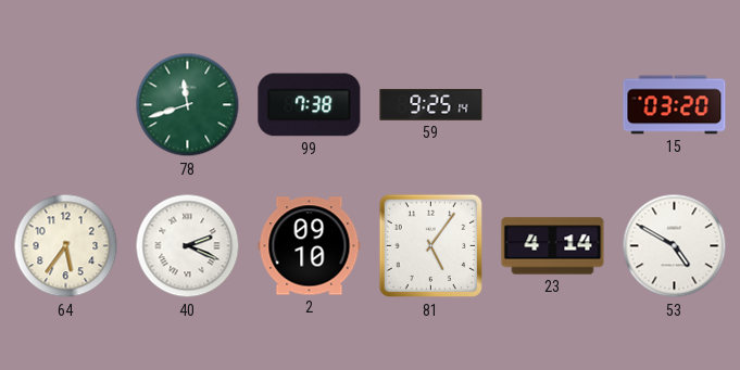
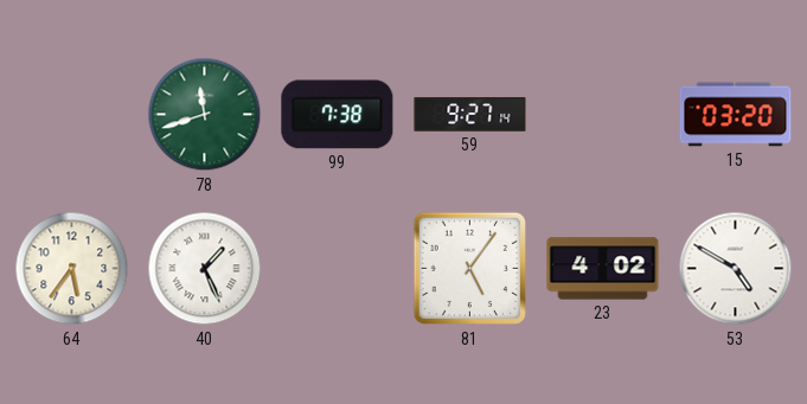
59: 9:25 -> 9:27
40: 2:19 -> 1:26
2: 09:10 -> none
23: 4:14 -> 4:02
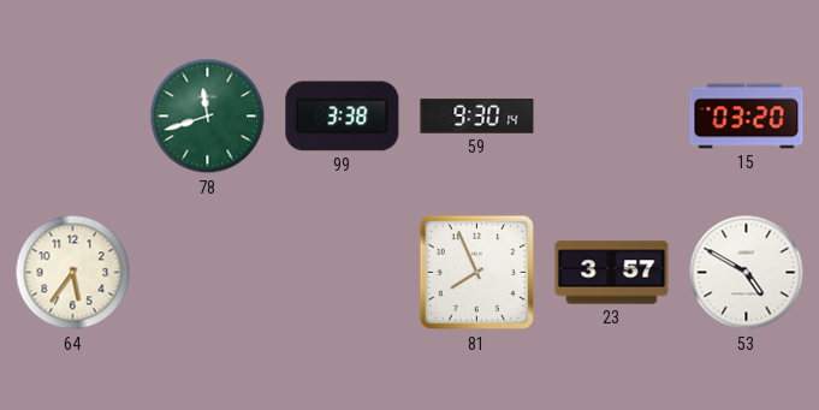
99: 7:38 -> 3:38
59: 9:27 -> 9:30
40: 1:26 -> none
81: 5:06 -> 7:56
23: 4:02 -> 3:57
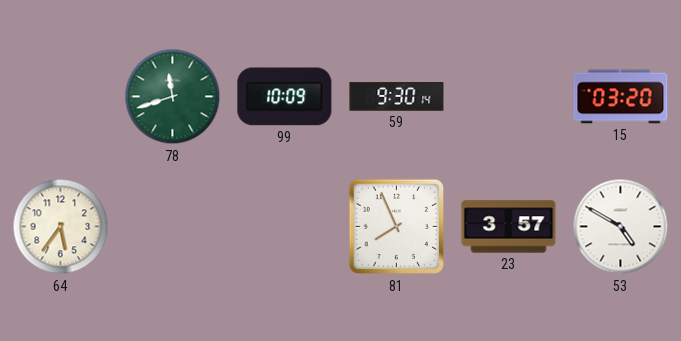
99: 3:38 -> 10:09
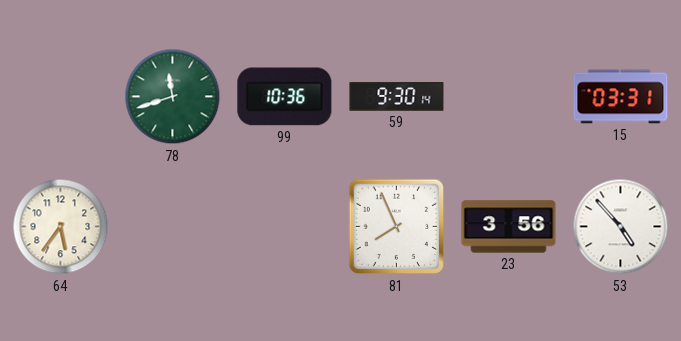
99: 10:09 -> 10:36
15: 03:20 -> 03:31
23: 3:57 -> 3:56
53: 4:50 -> 4:53
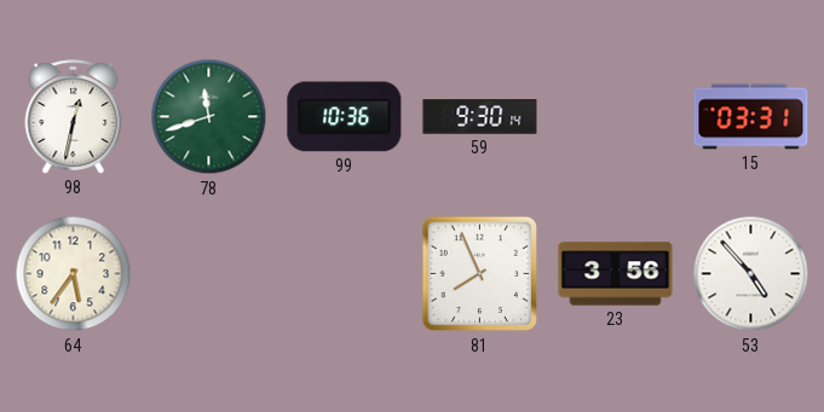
98: none -> 12:32
